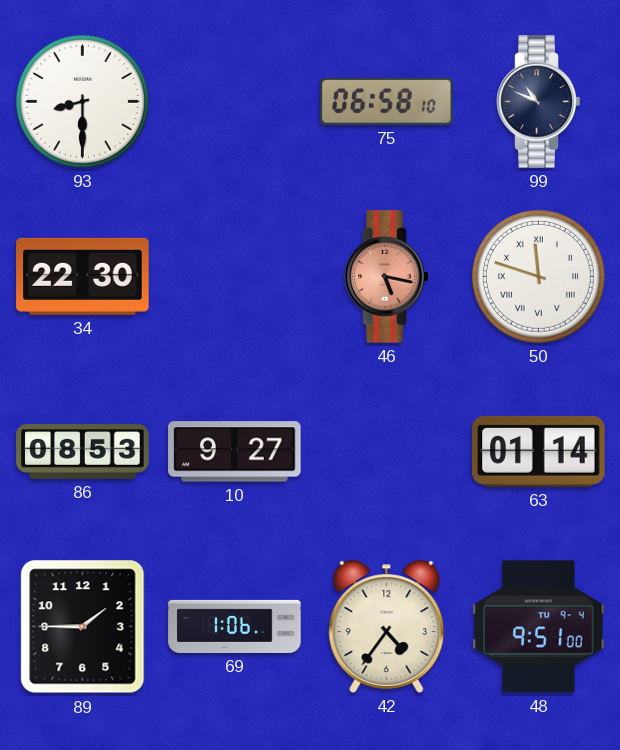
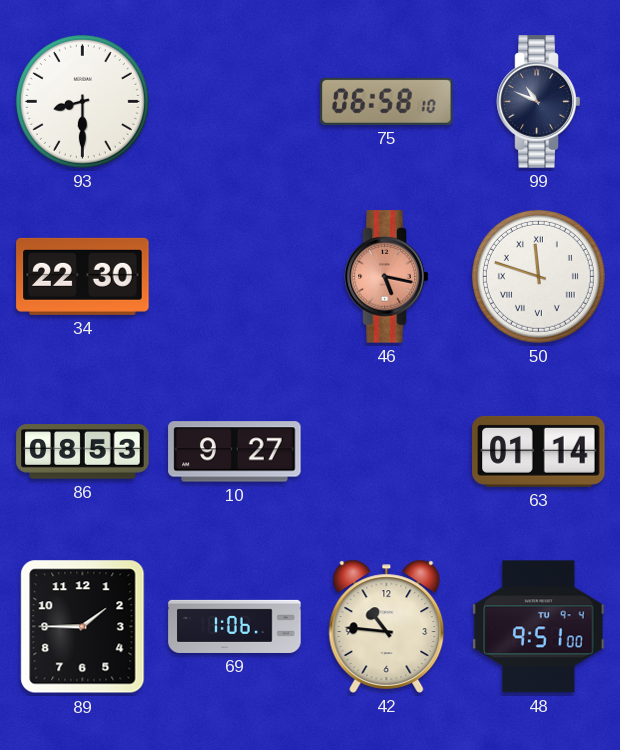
42: 4:36 -> 10:46
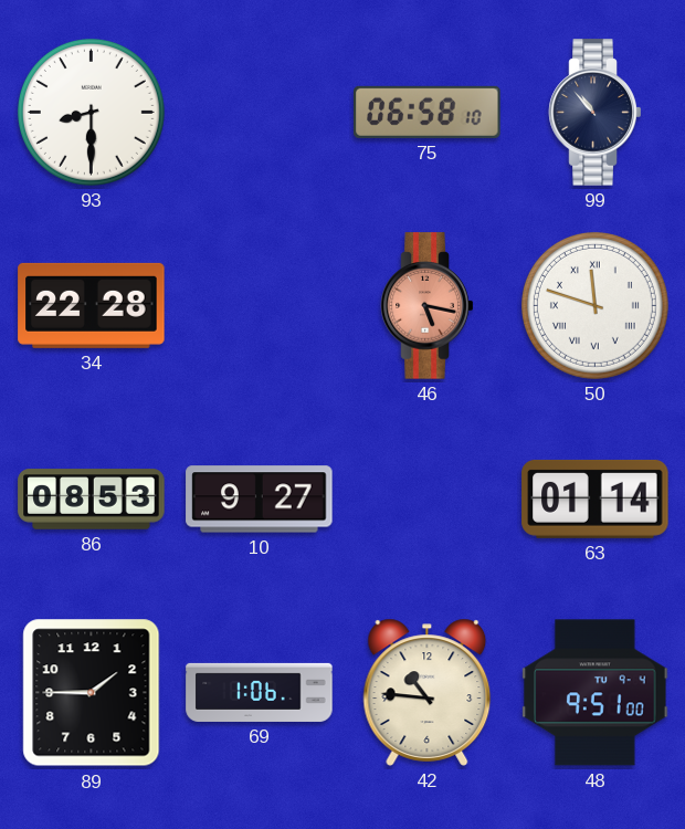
99: 10:49 -> 10:53
34: 22:30 -> 22:28
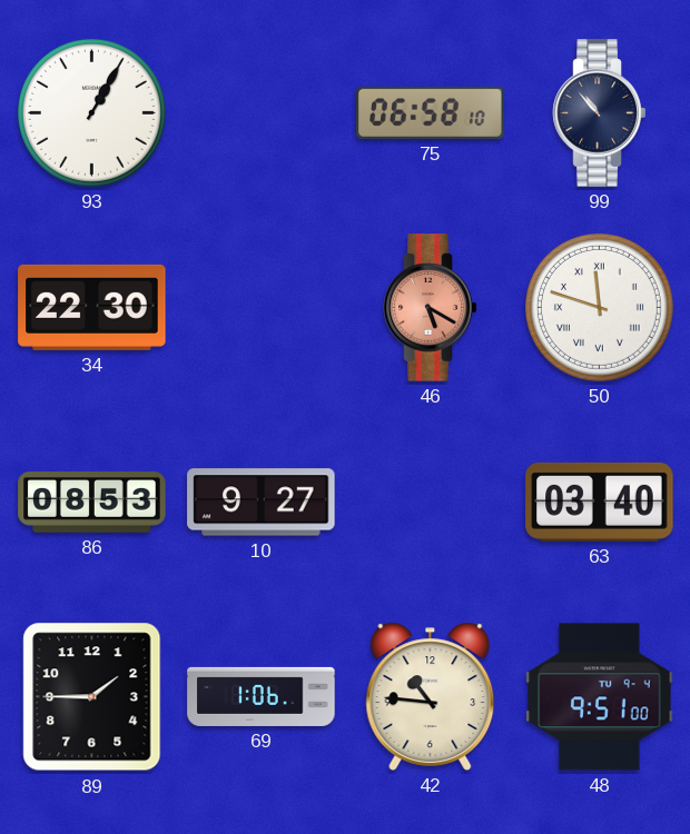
93: 8:30 -> 1:05
34: 22:28 -> 22:30
46: 5:17 -> 5:20
63: 01:14 -> 03:40
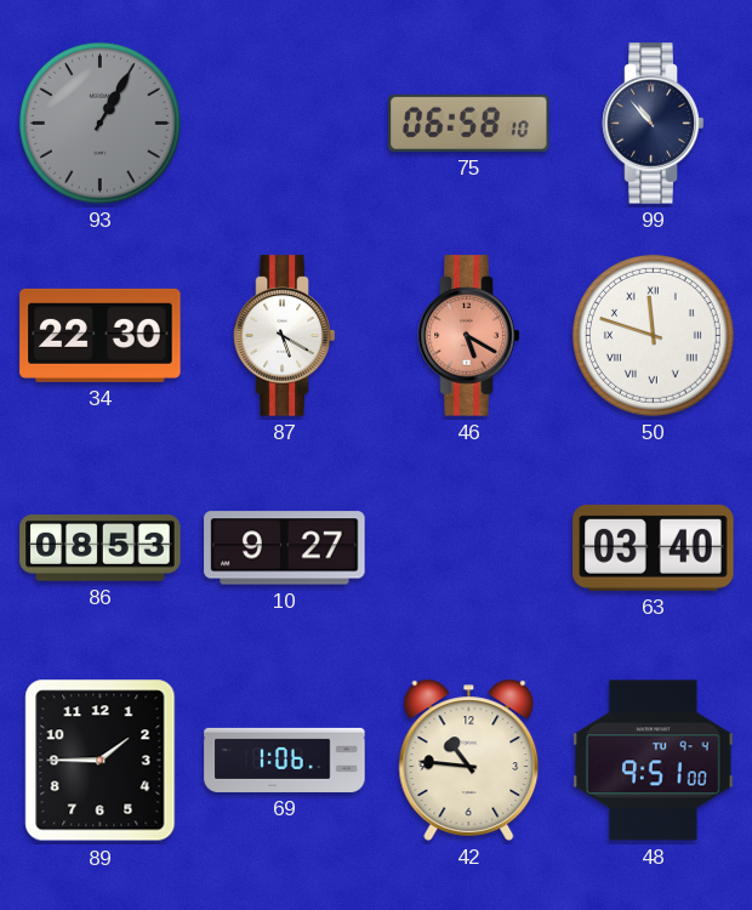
93 dial: white -> grey
87: none -> 5:20
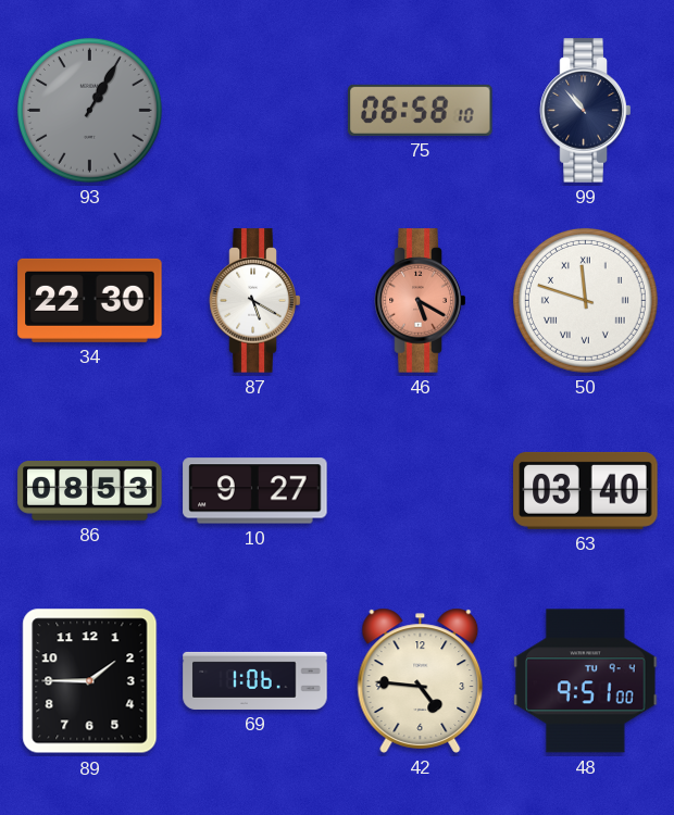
42: 10:46 -> 4:46
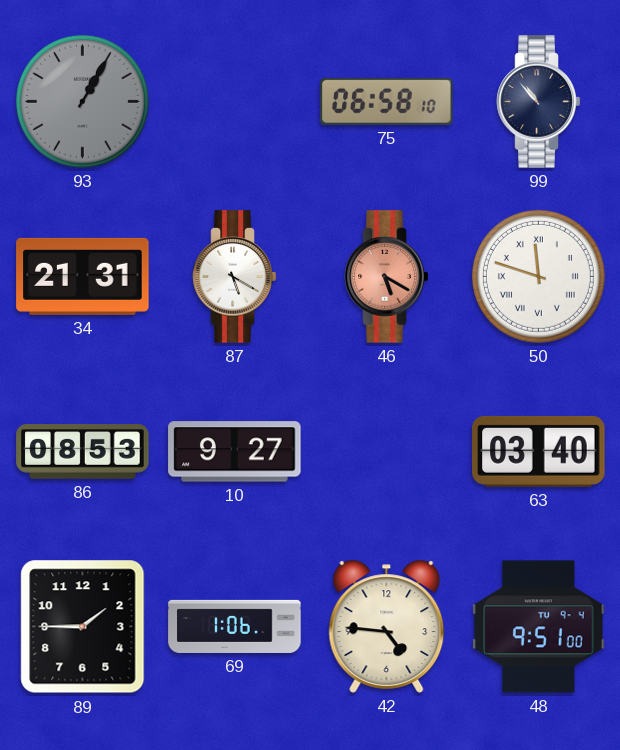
34: 22:30 -> 21:31
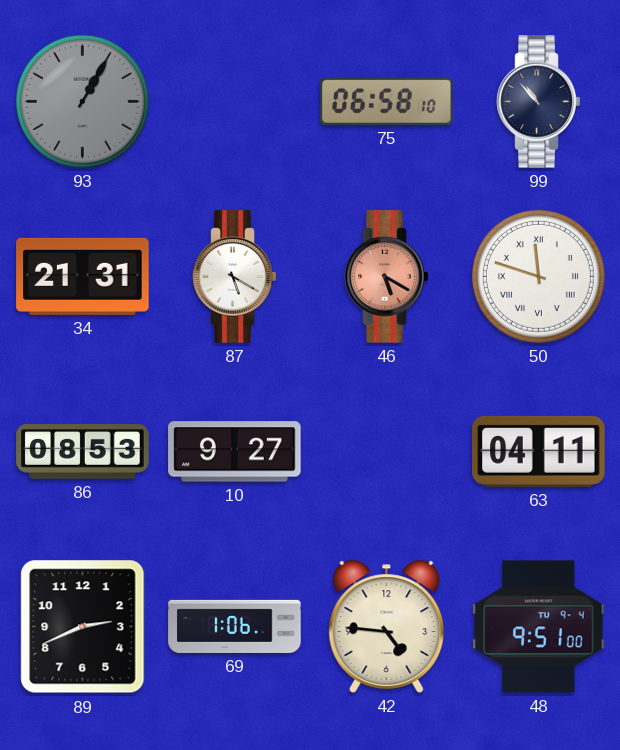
63: 03:40 -> 04:11
89: 1:45 -> 2:41
